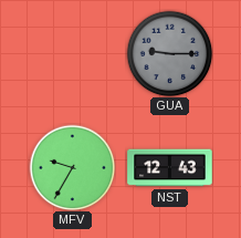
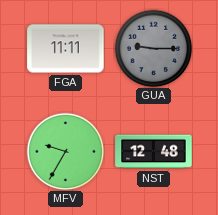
FGA: none -> 11:11
NST: 12:43 -> 12:48
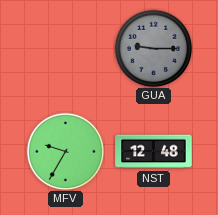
FGA: 11:11 -> none
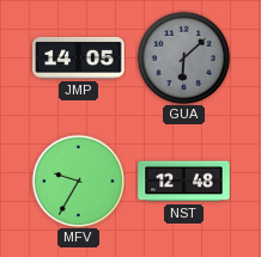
JMP: none -> 14:05
GUA: 9:15 -> 6:08
